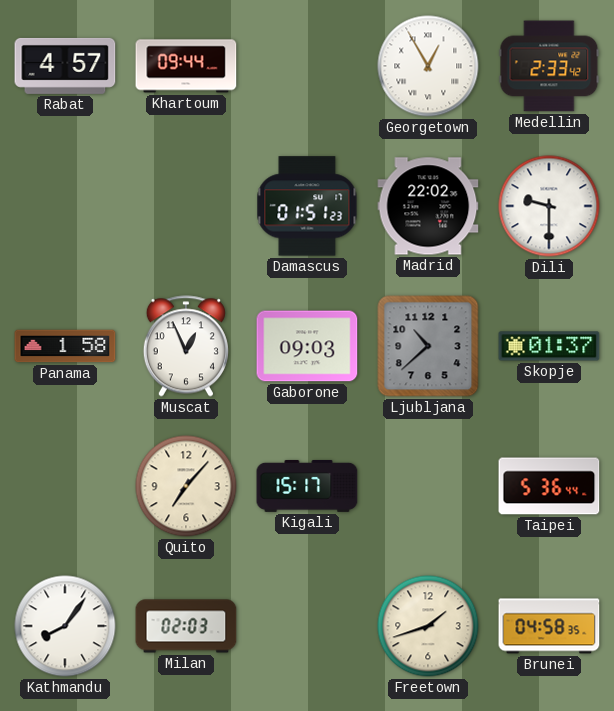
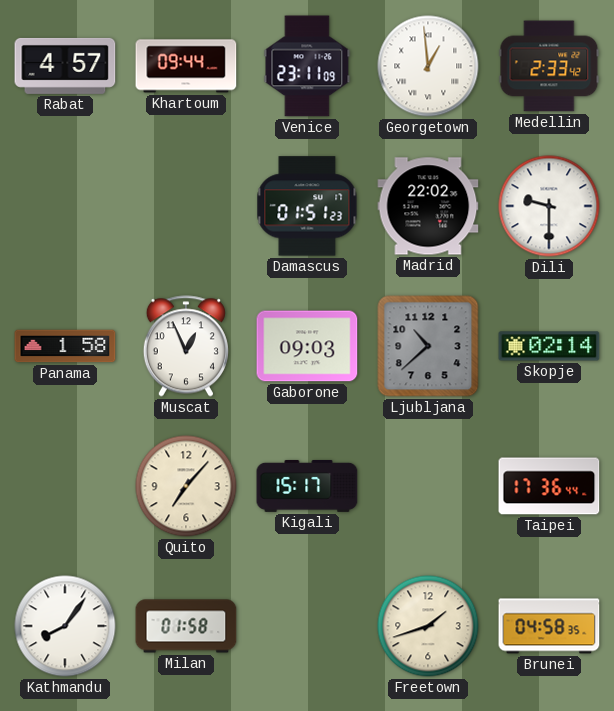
Venice: none -> 23:11
Georgetown: 12:55 -> 12:59
Skopje: 01:37 -> 02:14
Taipei: 5:36 -> 17:36
Milan: 02:03 -> 01:58
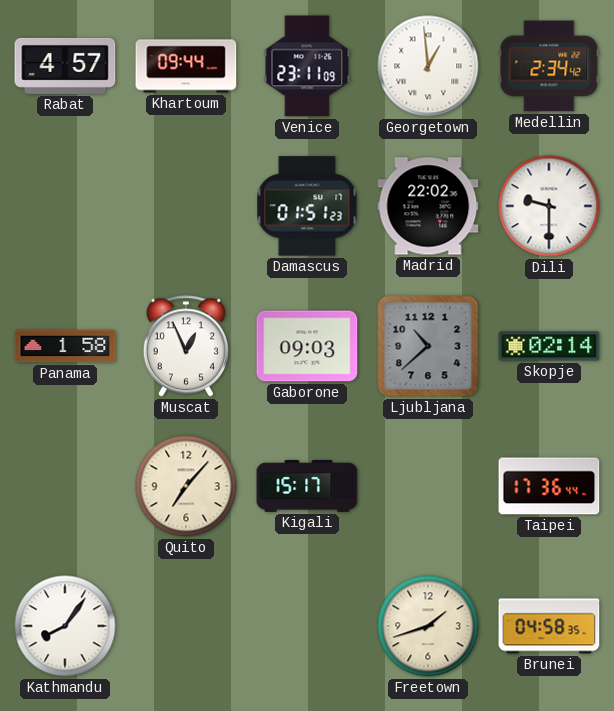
Medellin: 2:33 -> 2:34
Milan: 01:58 -> none
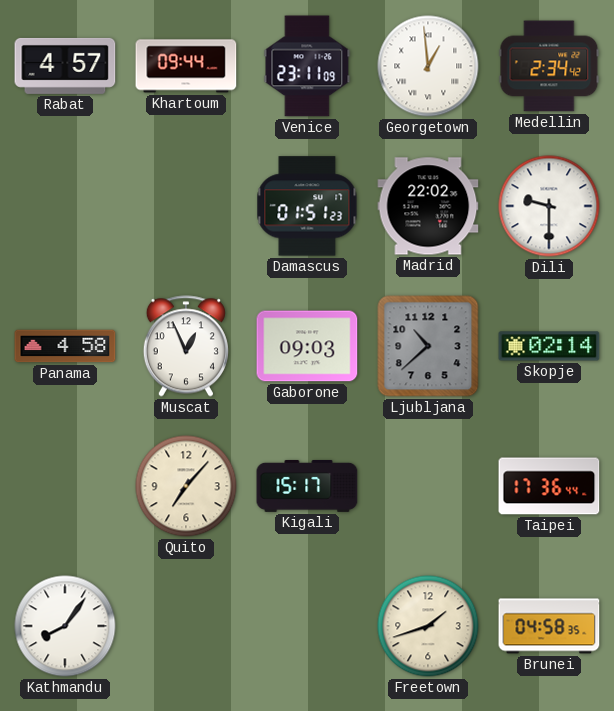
Panama: 1:58 -> 4:58
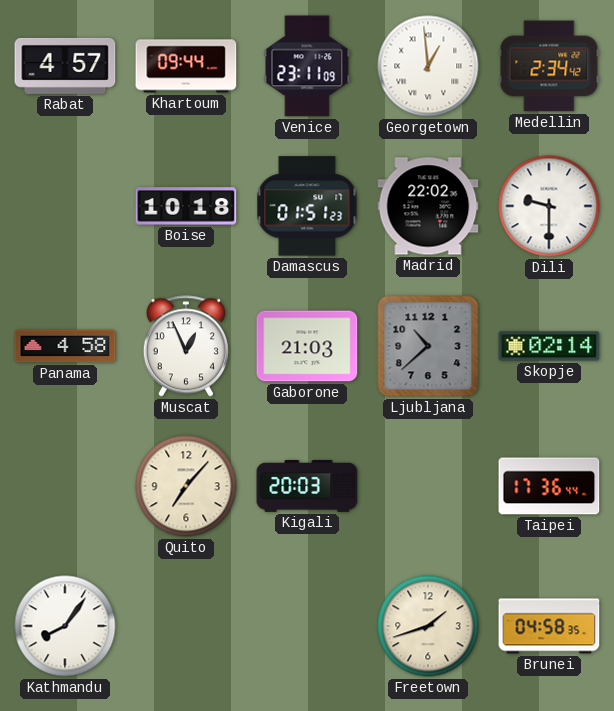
Boise: none -> 10:18
Gaborone: 09:03 -> 21:03
Kigali: 15:17 -> 20:03
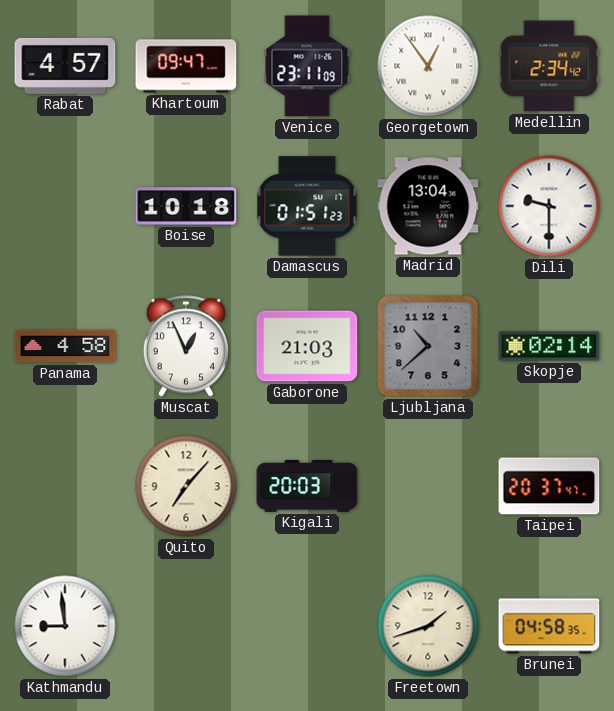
Khartoum: 09:44 -> 09:47
Georgetown: 12:59 -> 12:54
Madrid: 22:02 -> 13:04
Taipei: 17:36 -> 20:37
Kathmandu: 8:06 -> 8:59
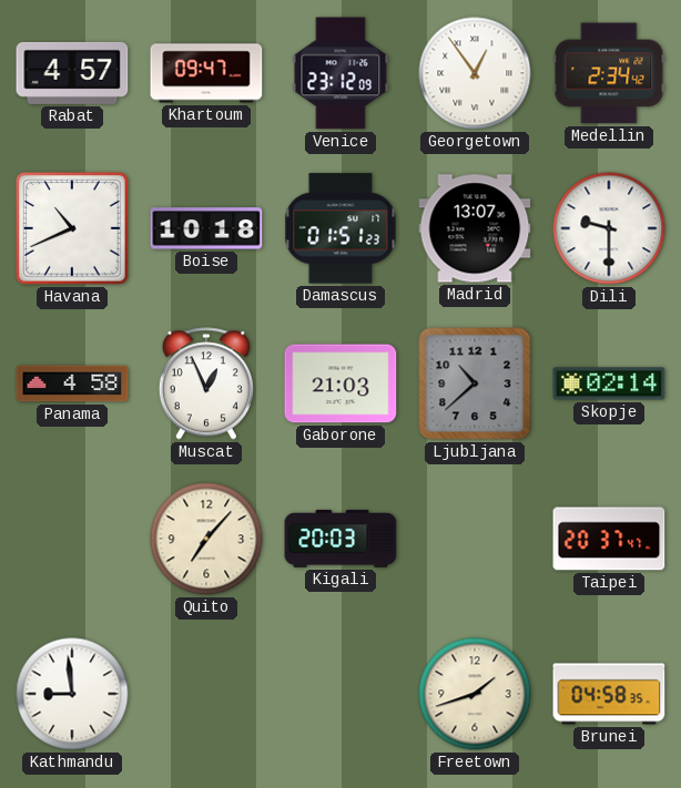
Venice: 23:11 -> 23:12
Havana: none -> 10:41
Madrid: 13:04 -> 13:07
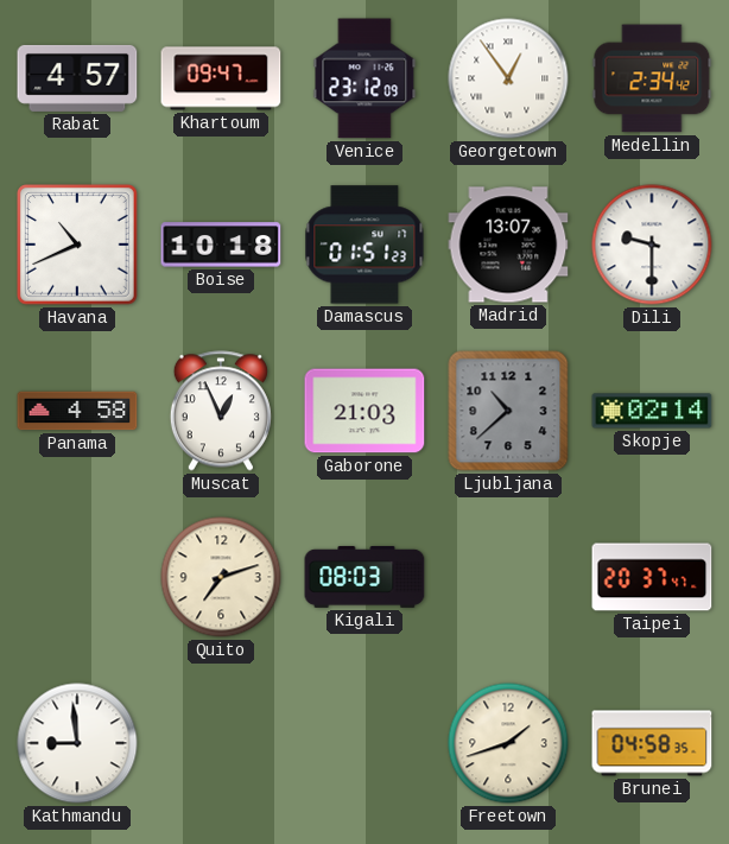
Quito: 7:07 -> 7:12
Kigali: 20:03 -> 08:03
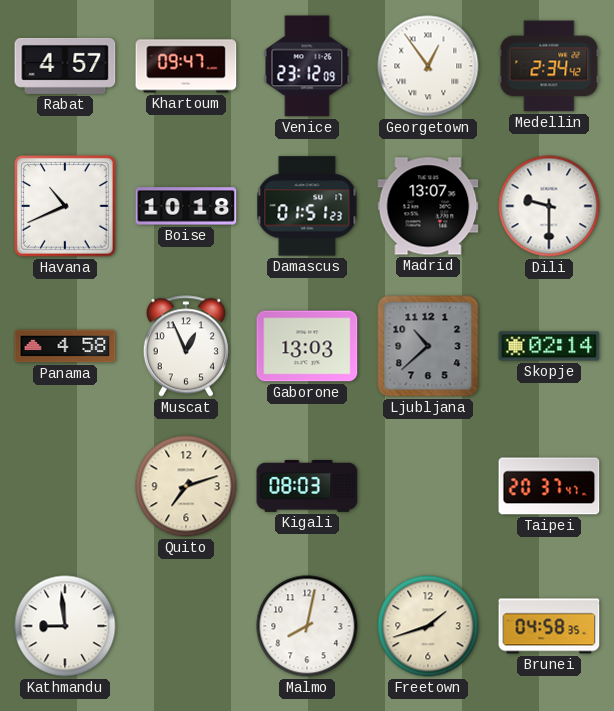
Gaborone: 21:03 -> 13:03
Malmo: none -> 8:02
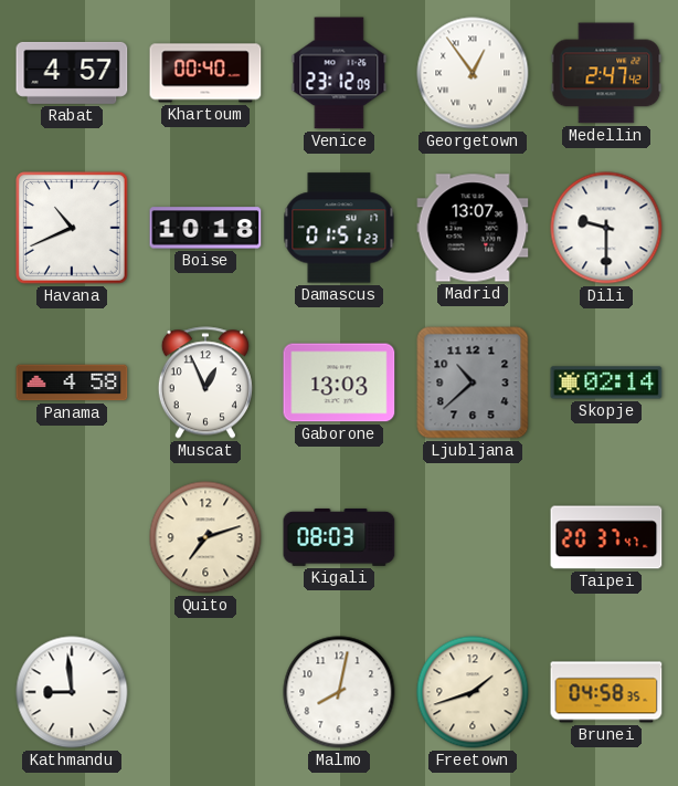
Khartoum: 09:47 -> 00:40
Medellin: 2:34 -> 2:47
